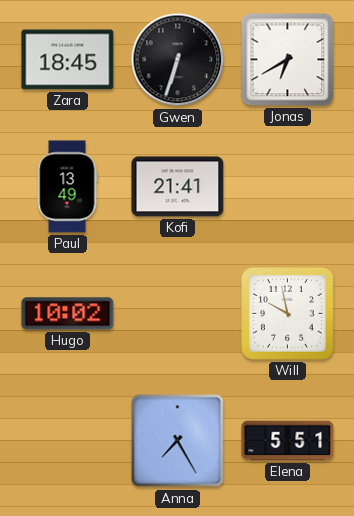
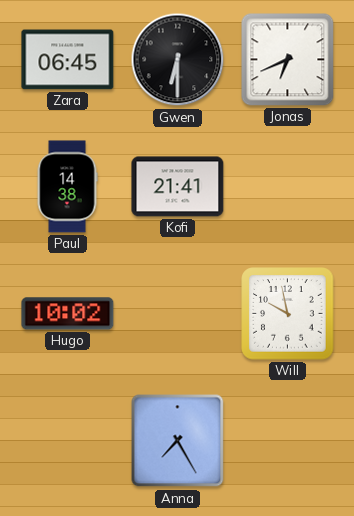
Zara: 18:45 -> 06:45
Gwen: 6:33 -> 6:30
Jonas: 6:40 -> 6:41
Paul: 13:49 -> 14:38
Elena: 5:51 -> none
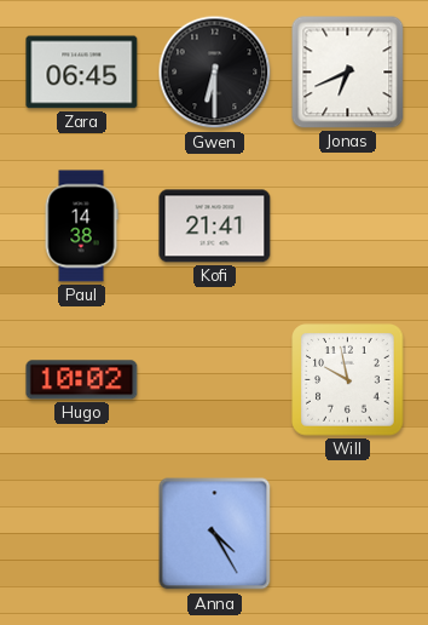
Anna: 7:25 -> 4:25
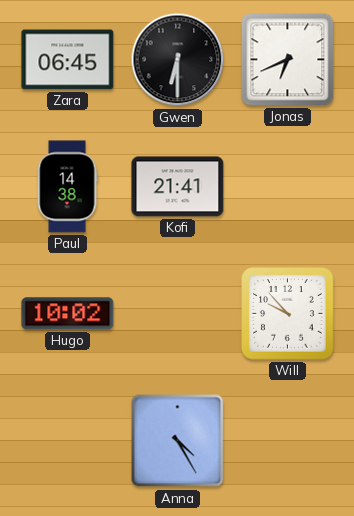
Will: 9:58 -> 9:53
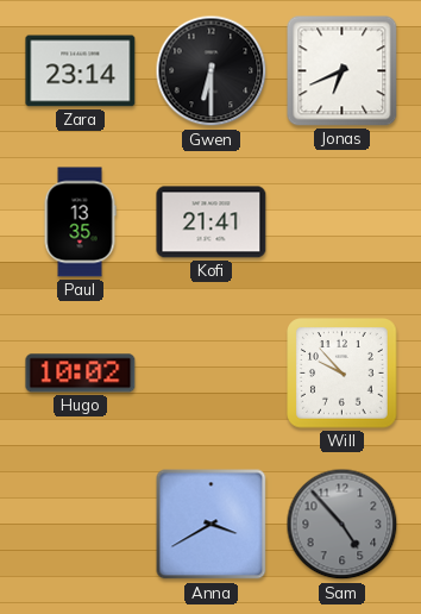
Zara: 06:45 -> 23:14
Paul: 14:38 -> 13:35
Anna: 4:25 -> 3:40
Sam: none -> 4:53
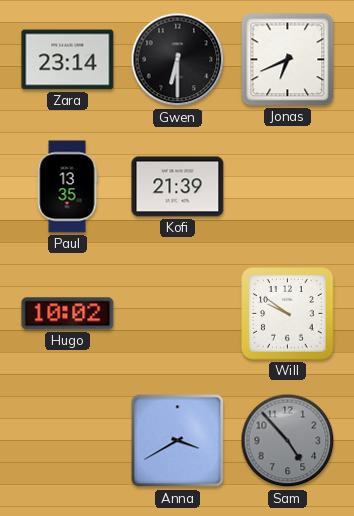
Kofi: 21:41 -> 21:39
Will: 9:53 -> 9:51
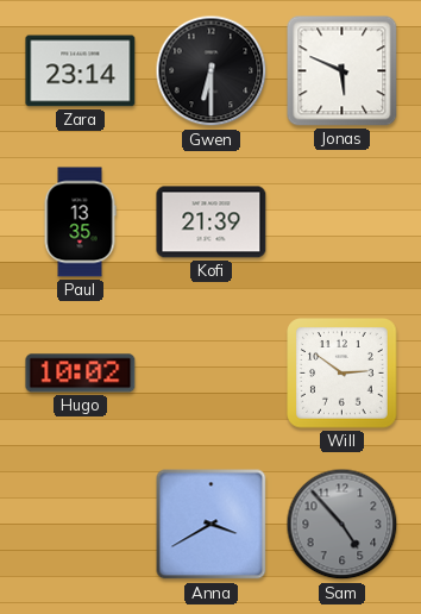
Jonas: 6:41 -> 5:49
Will: 9:51 -> 2:51
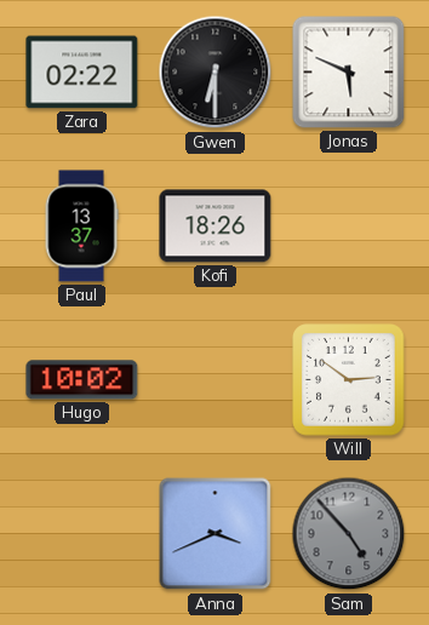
Zara: 23:14 -> 02:22
Paul: 13:35 -> 13:37
Kofi: 21:39 -> 18:26
Anna: 3:40 -> 3:41
